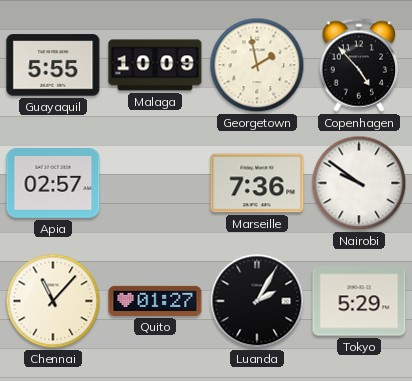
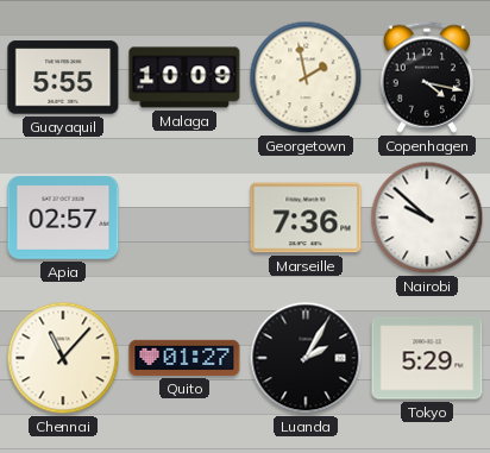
Copenhagen: 4:53 -> 4:17
Nairobi: 9:51 -> 9:52
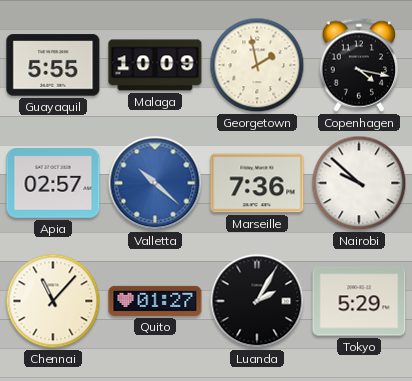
Valletta: none -> 10:22
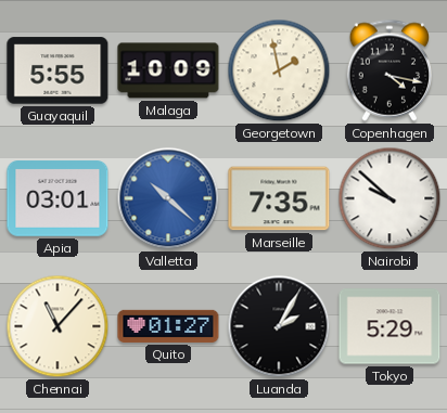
Apia: 02:57 -> 03:01
Marseille: 7:36 -> 7:35
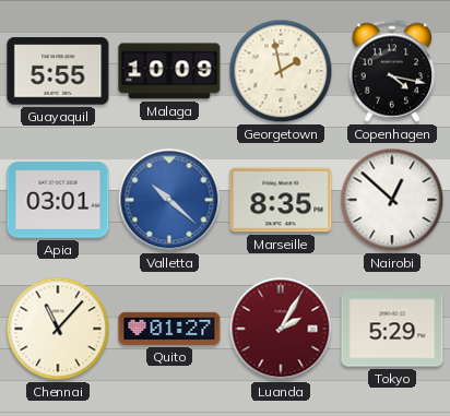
Marseille: 7:35 -> 8:35
Nairobi: 9:52 -> 12:52
Luanda dial: black -> burgundy
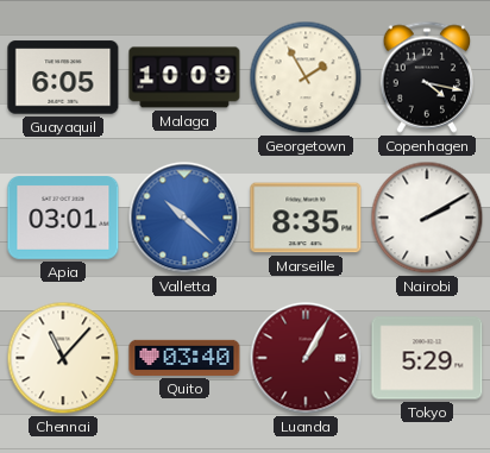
Guayaquil: 5:55 -> 6:05
Georgetown: 1:58 -> 1:55
Nairobi: 12:52 -> 2:10
Quito: 01:27 -> 03:40
Luanda: 2:05 -> 1:05
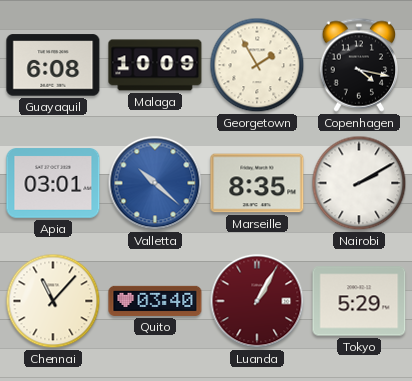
Guayaquil: 6:05 -> 6:08
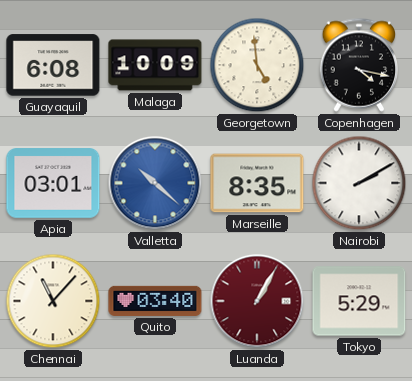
Georgetown: 1:55 -> 4:59
